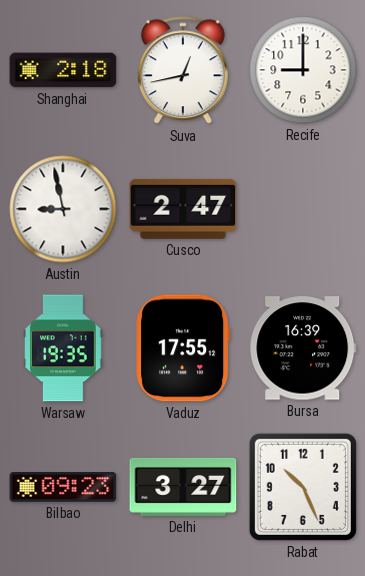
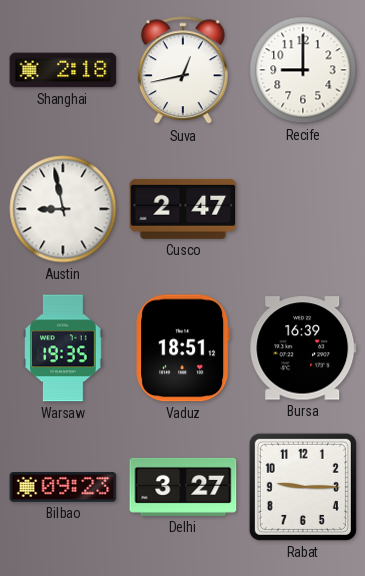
Vaduz: 17:55 -> 18:51
Rabat: 10:26 -> 9:15
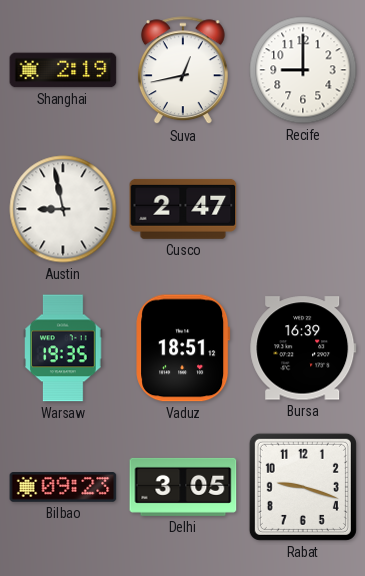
Shanghai: 2:18 -> 2:19
Delhi: 3:27 -> 3:05
Rabat: 9:15 -> 9:18
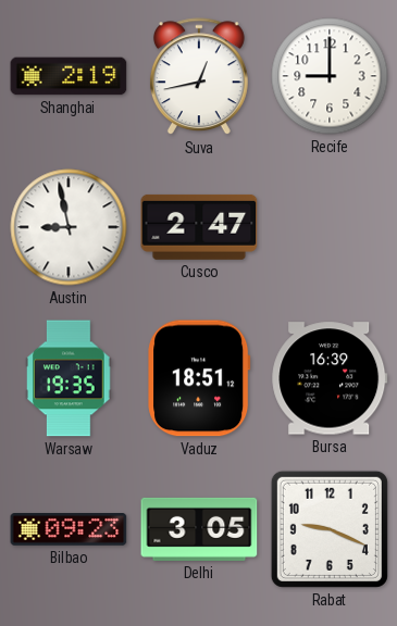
Rabat: 9:18 -> 9:19
